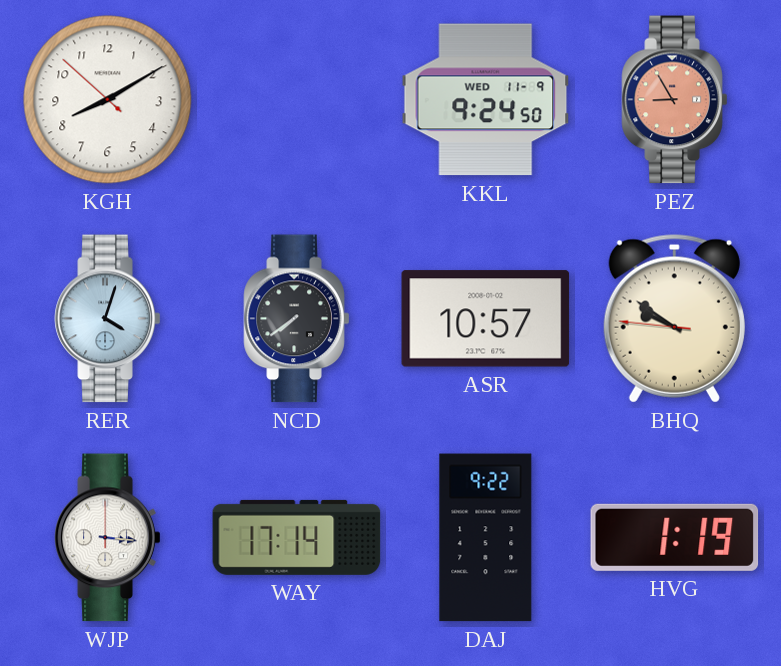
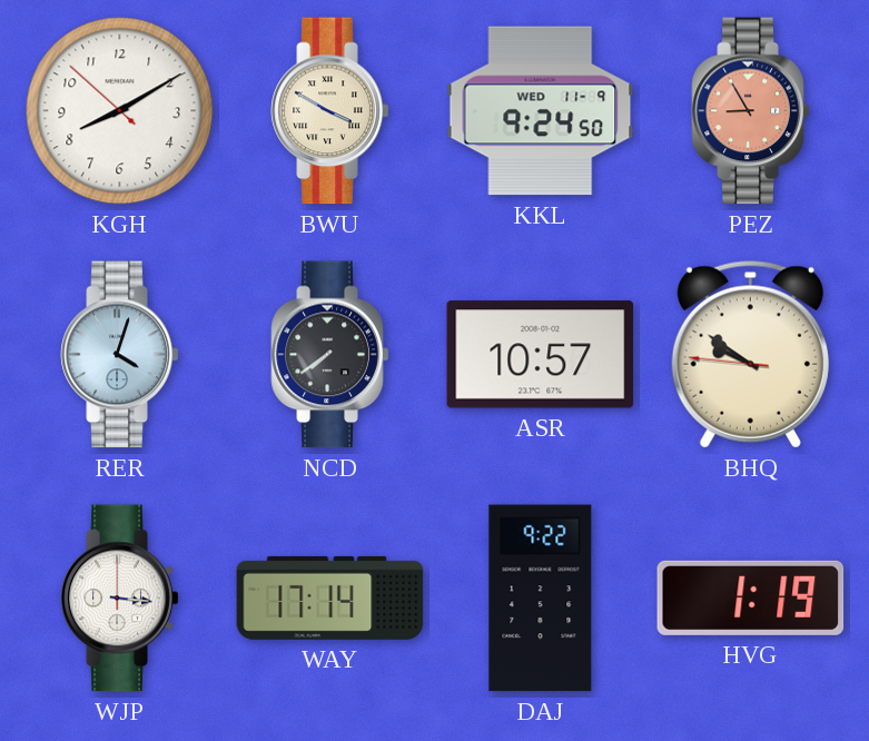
BWU: none -> 3:50
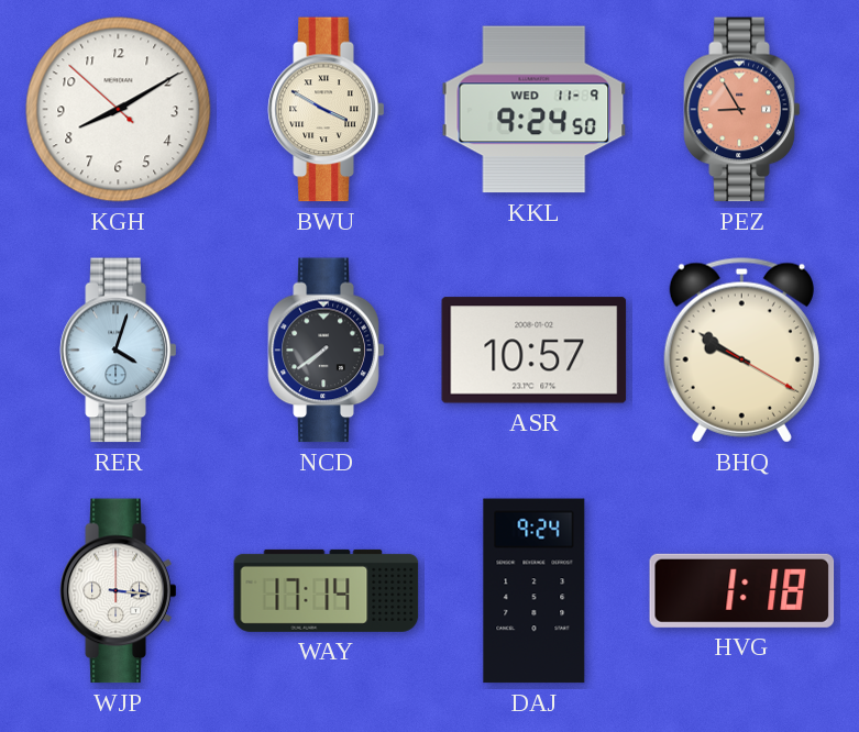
BHQ: 9:50:46 -> 9:50:20
DAJ: 9:22 -> 9:24
HVG: 1:19 -> 1:18
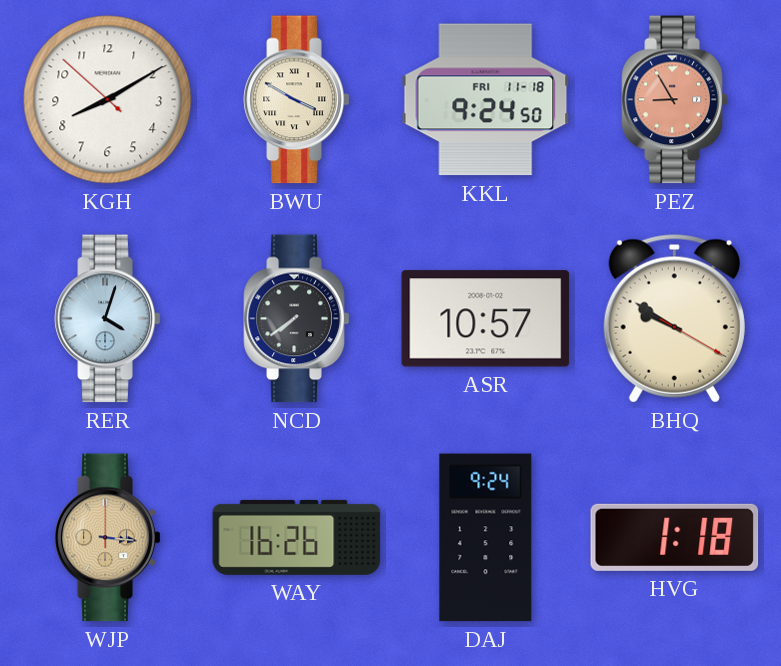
KKL date: WED 11-9 -> FRI 11-18
WJP dial: white -> champagne
WAY: 17:14 -> 16:26
